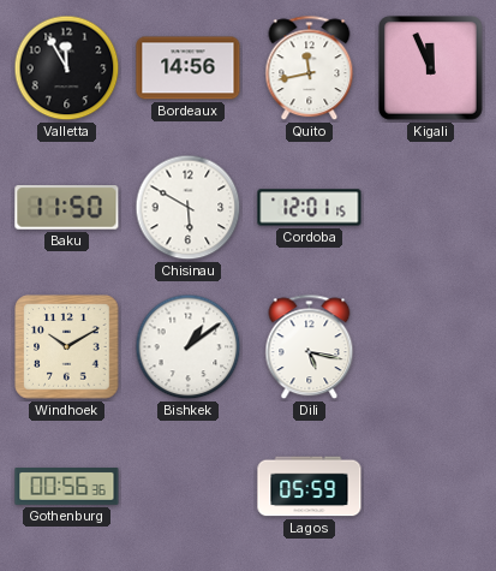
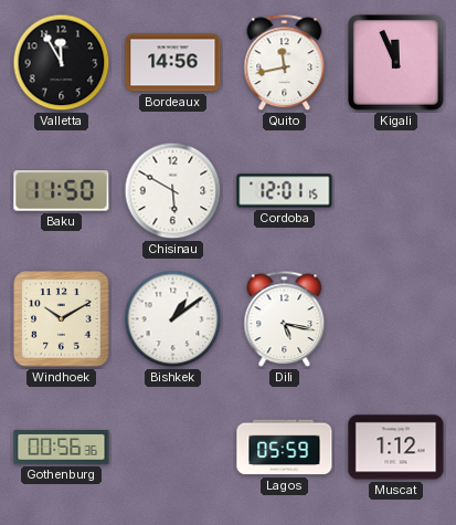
Muscat: none -> 1:12
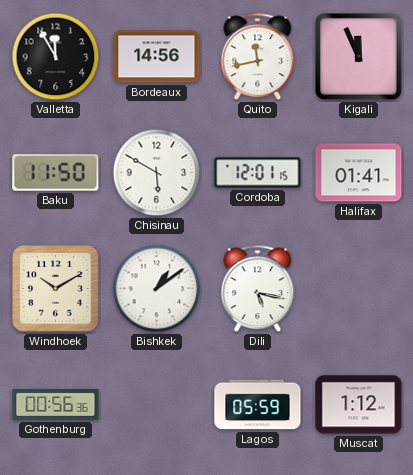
Halifax: none -> 01:41
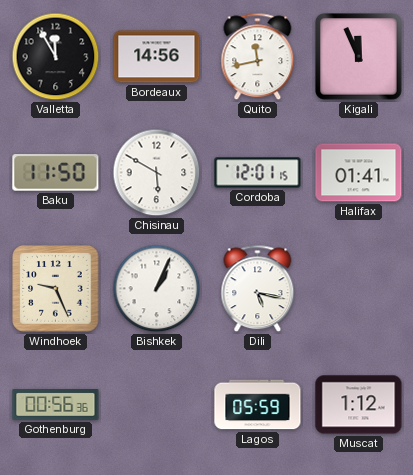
Windhoek: 10:10 -> 9:26
Bishkek: 1:09 -> 1:04
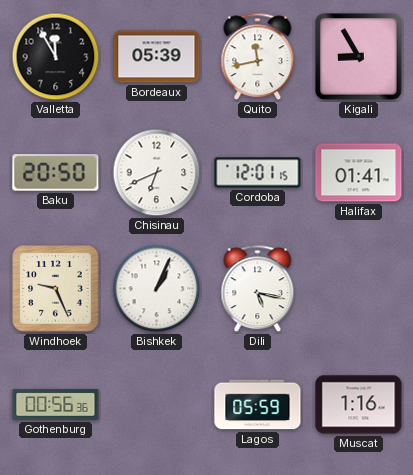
Bordeaux: 14:56 -> 05:39
Kigali: 11:56 -> 8:55
Baku: 11:50 -> 20:50
Chisinau: 5:50 -> 6:41
Muscat: 1:12 -> 1:16
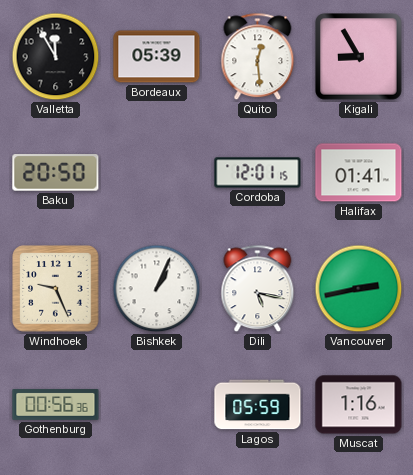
Quito: 11:43 -> 12:29
Chisinau: 6:41 -> none
Vancouver: none -> 2:43
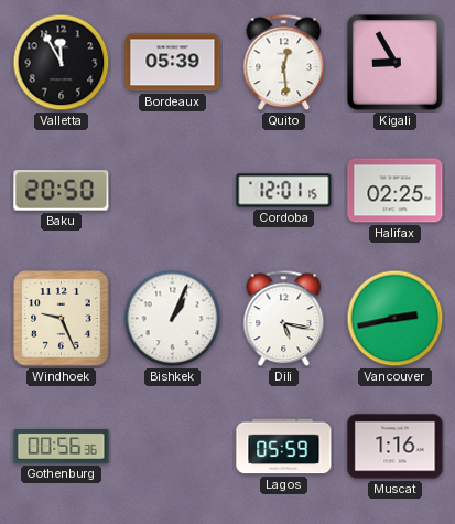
Halifax: 01:41 -> 02:25
